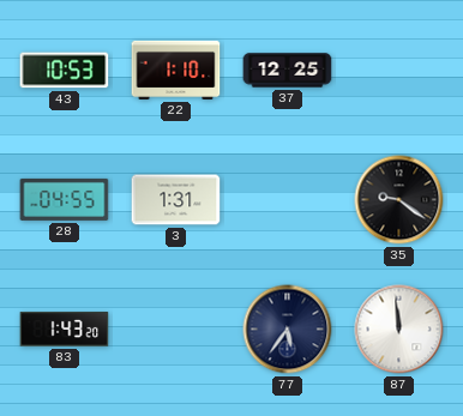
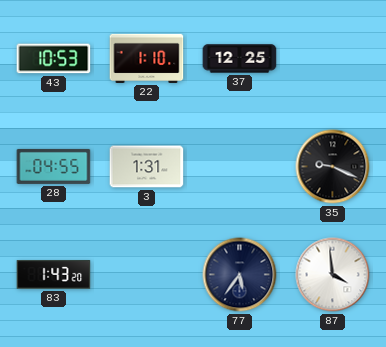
35: 9:21 -> 9:19
87: 11:59 -> 3:59
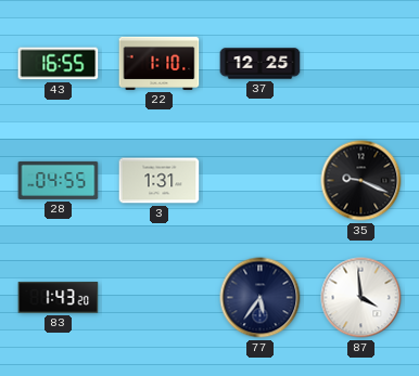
43: 10:53 -> 16:55
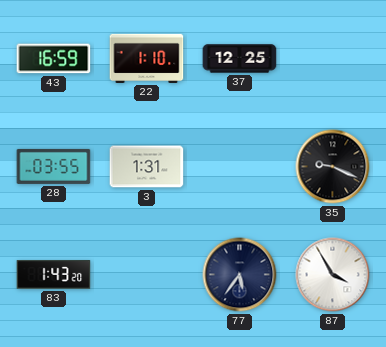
43: 16:55 -> 16:59
28: 04:55 -> 03:55
87: 3:59 -> 3:55
